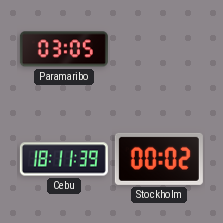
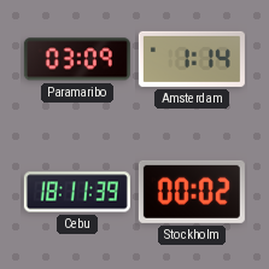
Paramaribo: 03:05 -> 03:09
Amsterdam: none -> 1:14
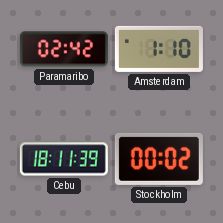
Paramaribo: 03:09 -> 02:42
Amsterdam: 1:14 -> 1:10
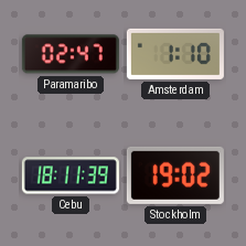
Paramaribo: 02:42 -> 02:47
Stockholm: 00:02 -> 19:02
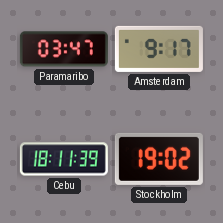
Paramaribo: 02:47 -> 03:47
Amsterdam: 1:10 -> 9:17
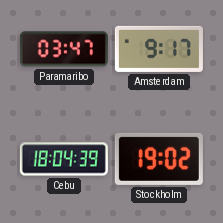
Cebu: 18:11 -> 18:04
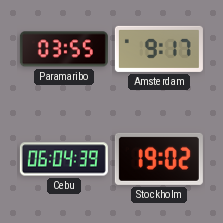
Paramaribo: 03:47 -> 03:55
Cebu: 18:04 -> 06:04
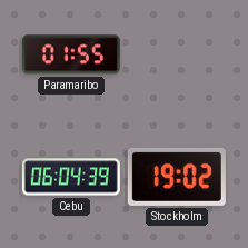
Paramaribo: 03:55 -> 01:55
Amsterdam: 9:17 -> none
